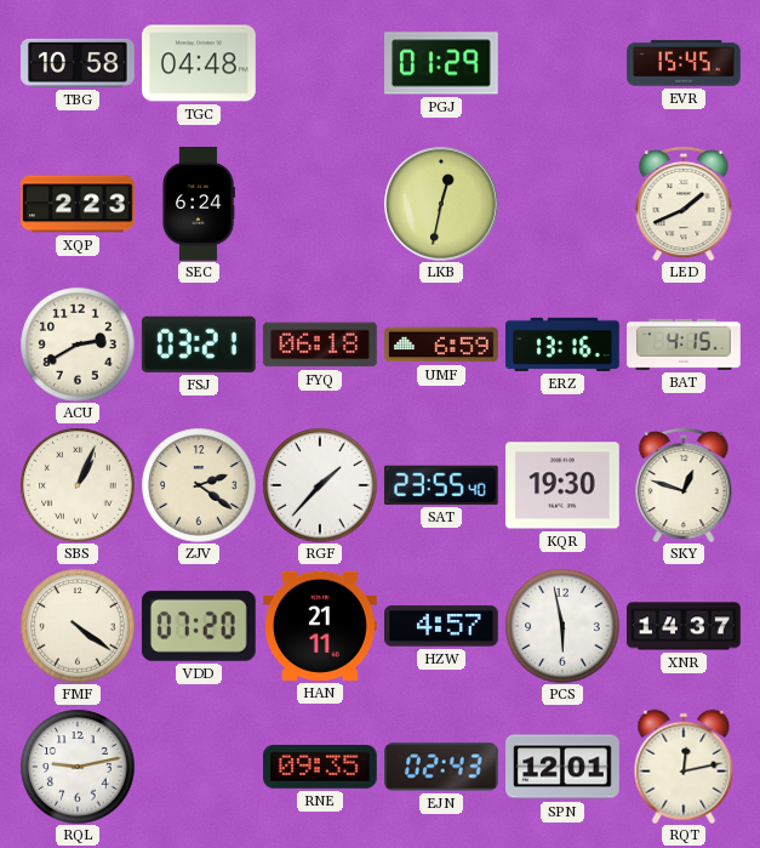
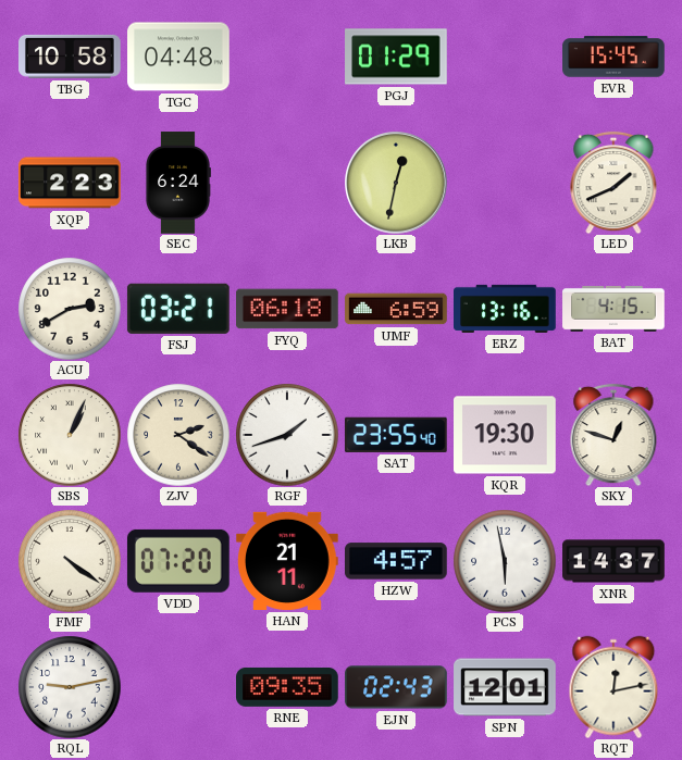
RGF: 1:37 -> 1:42
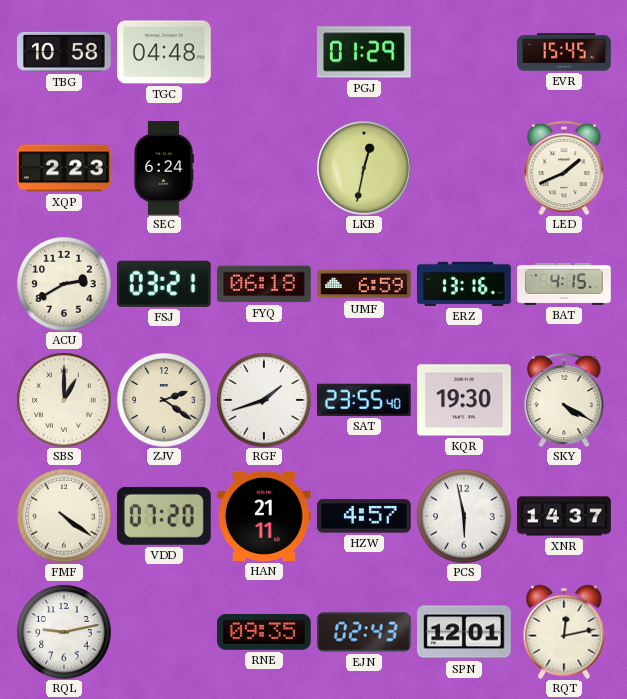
SBS: 1:04 -> 1:00
SKY: 12:48 -> 4:20
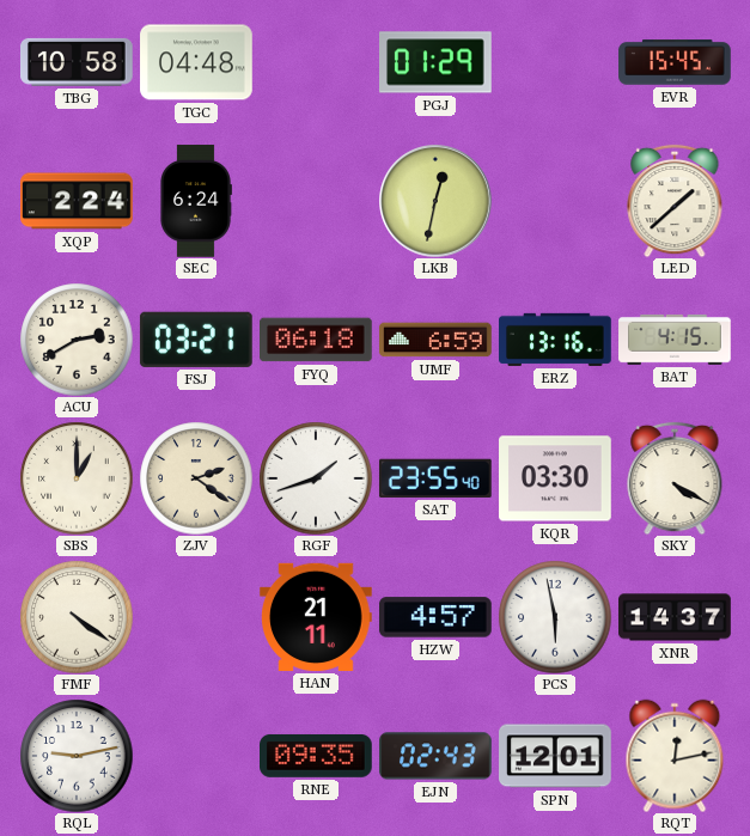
XQP: 2:23 -> 2:24
LED: 1:41 -> 1:38
KQR: 19:30 -> 03:30
VDD: 07:20 -> none
